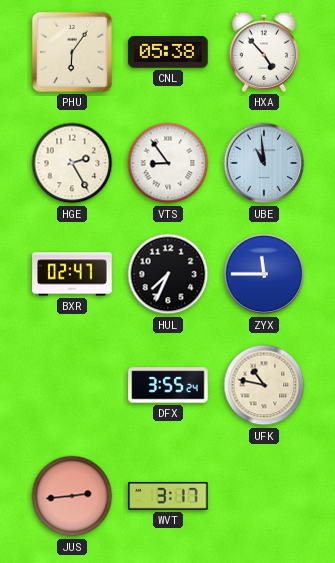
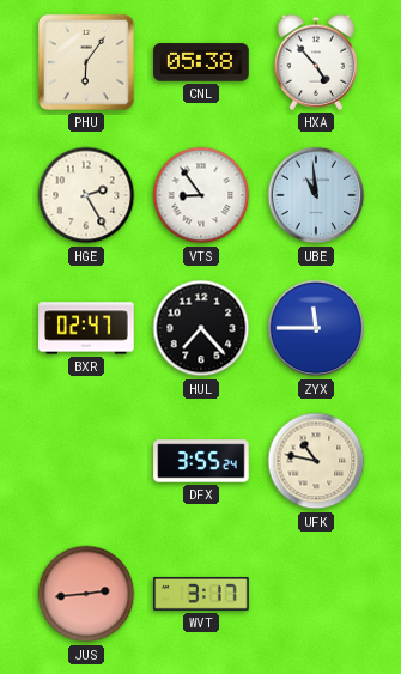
HUL: 7:34 -> 7:23
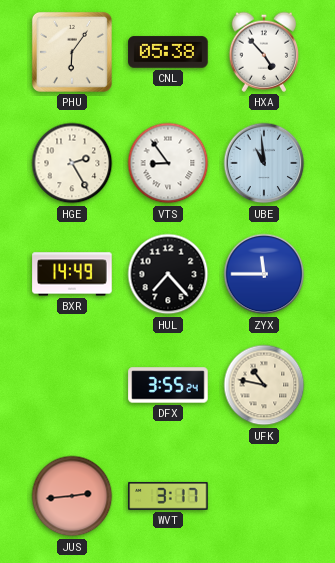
BXR: 02:47 -> 14:49
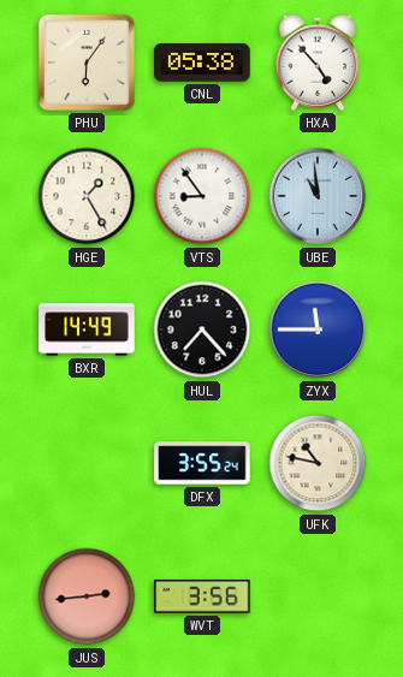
HGE: 2:25 -> 1:25
WVT: 3:17 -> 3:56
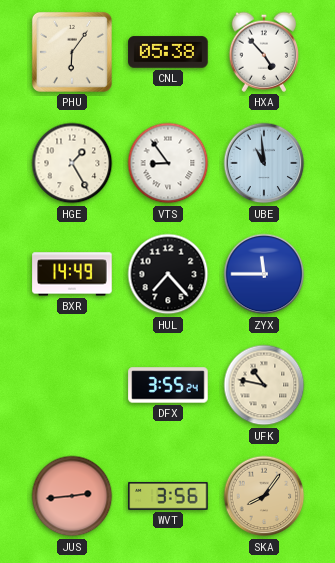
SKA: none -> 8:06
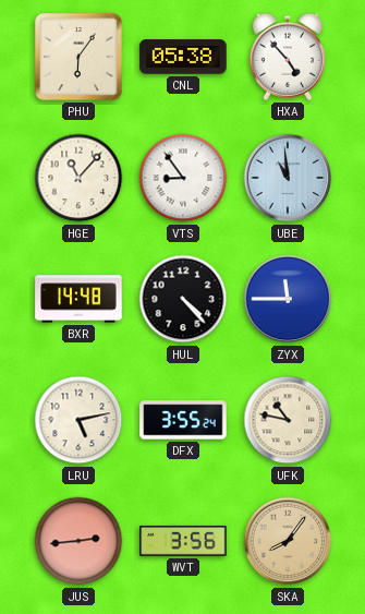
HGE: 1:25 -> 11:07
BXR: 14:49 -> 14:48
HUL: 7:23 -> 4:23
LRU: none -> 5:13
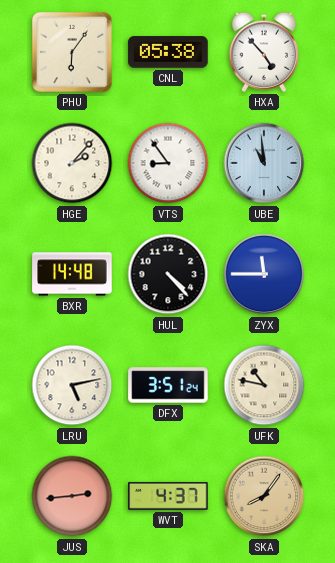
HGE: 11:07 -> 2:07
DFX: 3:55 -> 3:51
WVT: 3:56 -> 4:37
